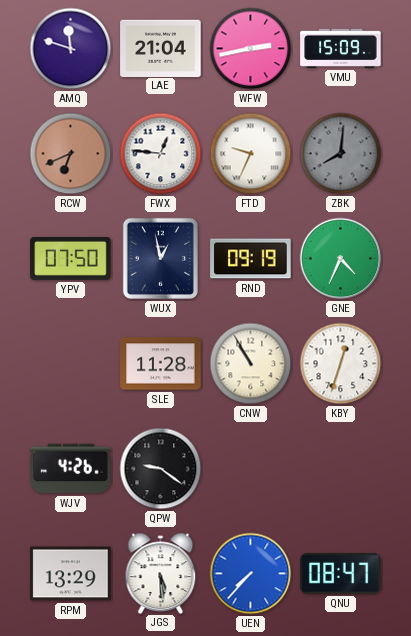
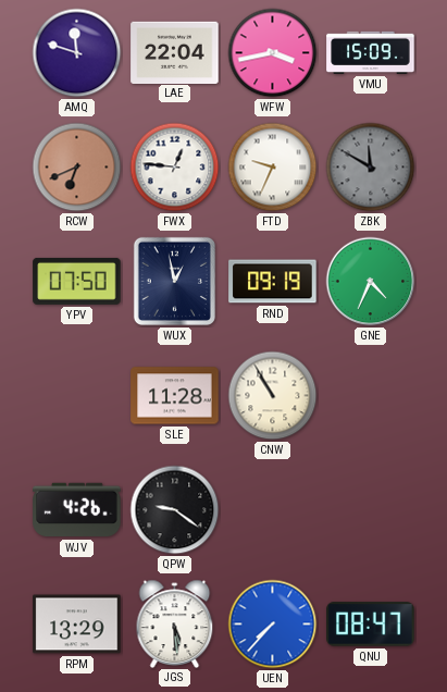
LAE: 21:04 -> 22:04
WFW: 2:43 -> 3:43
ZBK: 8:01 -> 11:50
KBY: 12:33 -> none
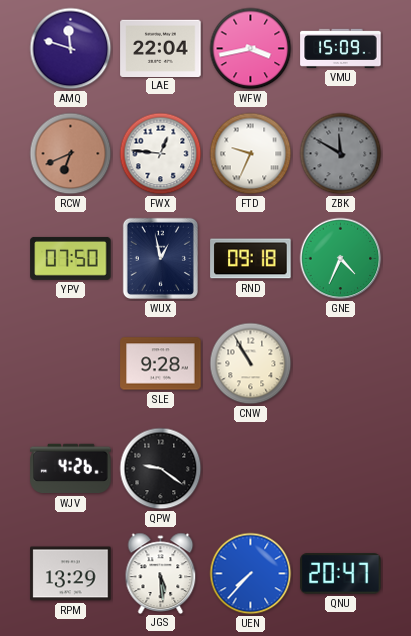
RND: 09:19 -> 09:18
SLE: 11:28 -> 9:28
QNU: 08:47 -> 20:47
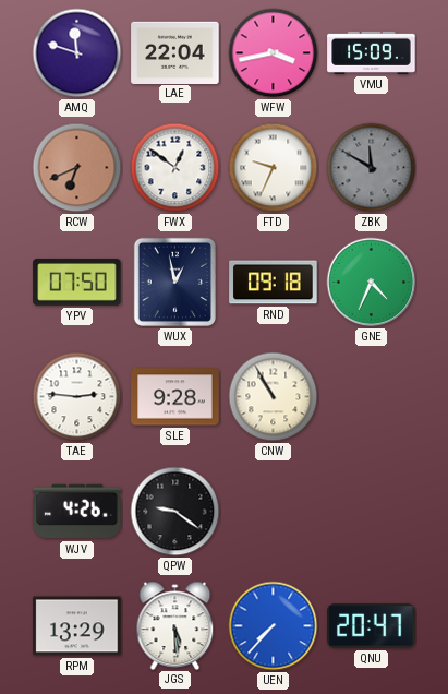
FWX: 12:46 -> 12:51
TAE: none -> 2:46
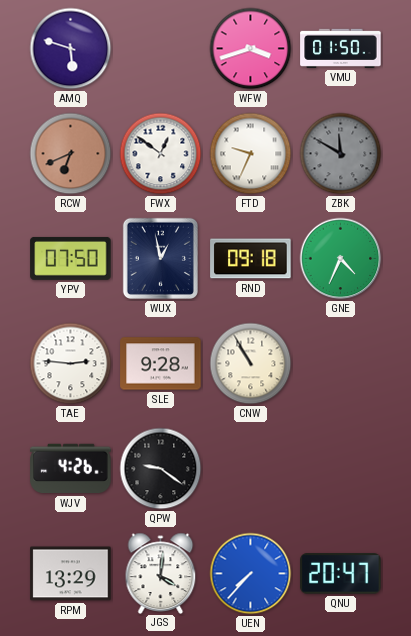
AMQ: 11:48 -> 5:48
LAE: 22:04 -> none
WFW: 3:43 -> 3:42
VMU: 15:09 -> 01:50
JGS: 5:29 -> 4:01
